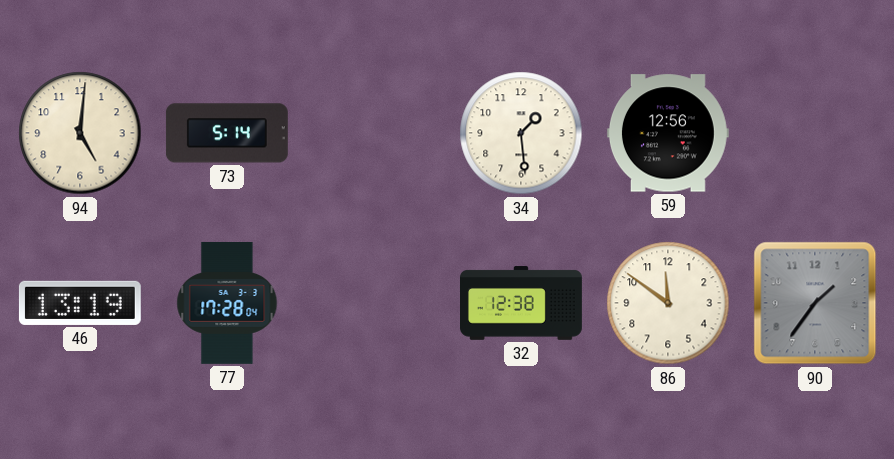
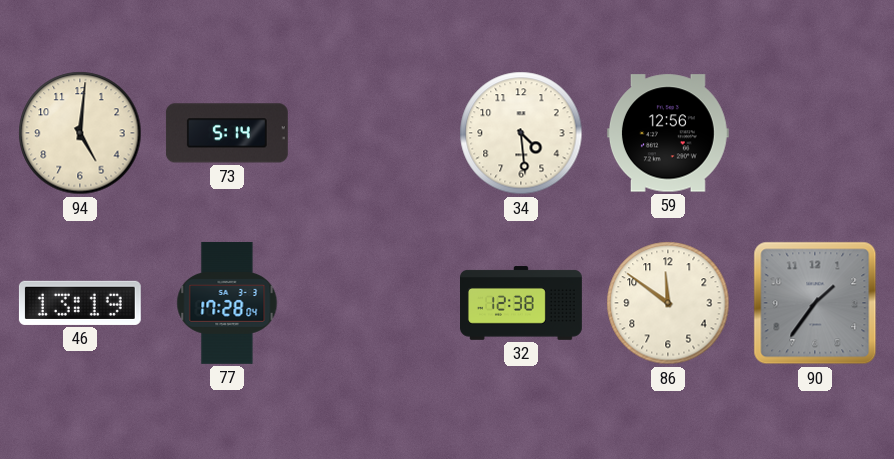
34: 1:29 -> 4:29
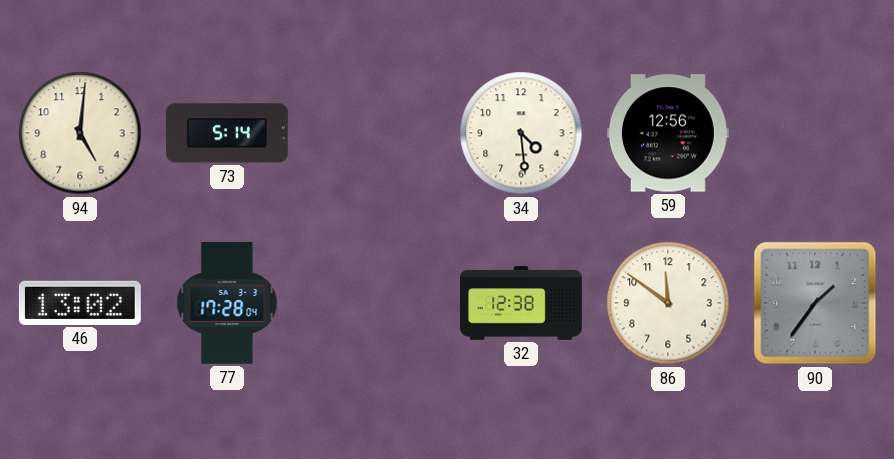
46: 13:19 -> 13:02
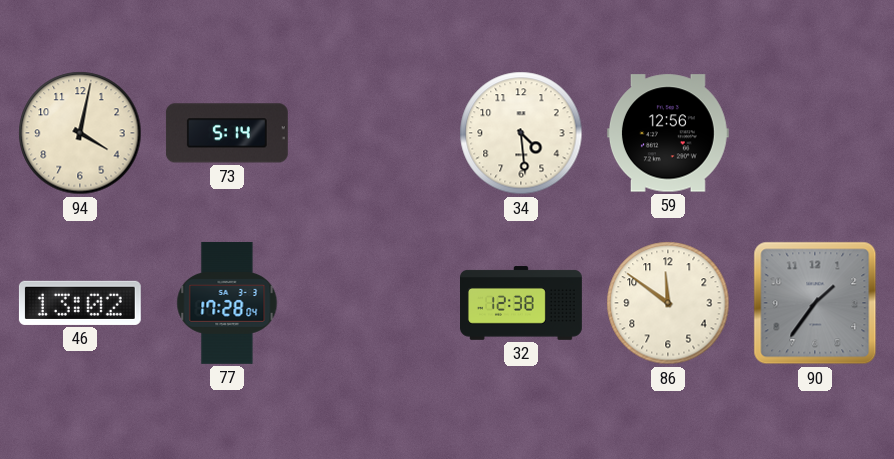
94: 5:01 -> 4:02
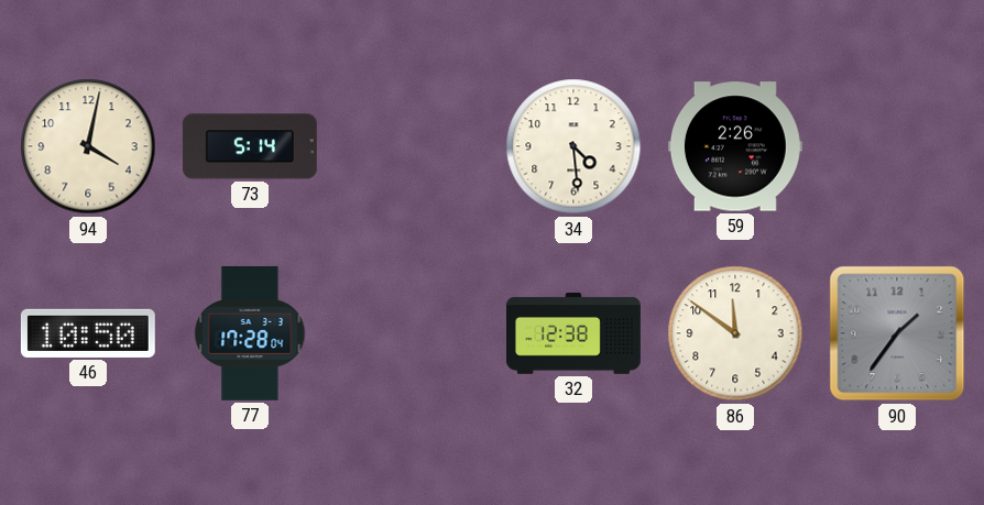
59: 12:56 -> 2:26
46: 13:02 -> 10:50
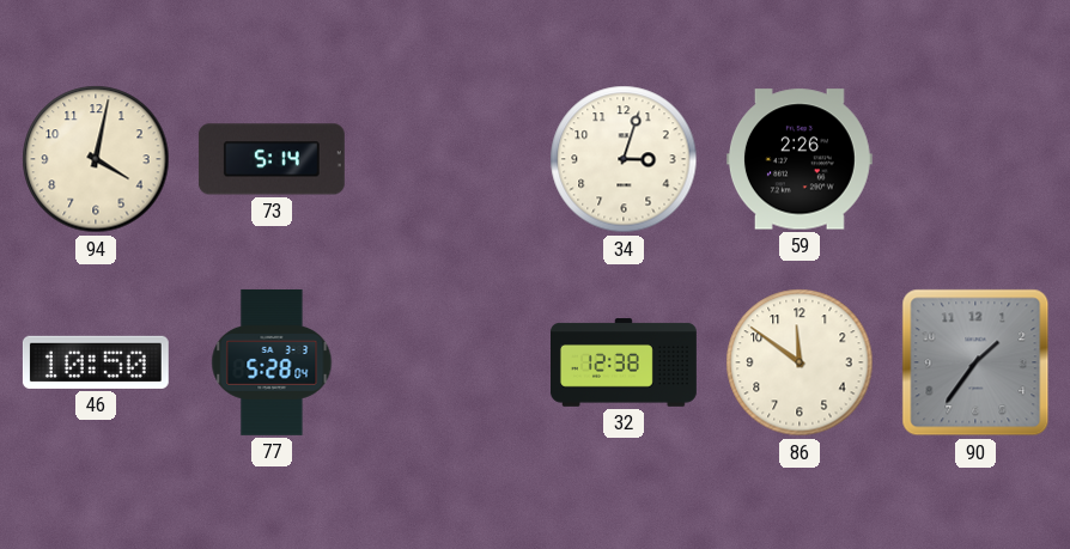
34: 4:29 -> 3:03
77: 17:28 -> 5:28
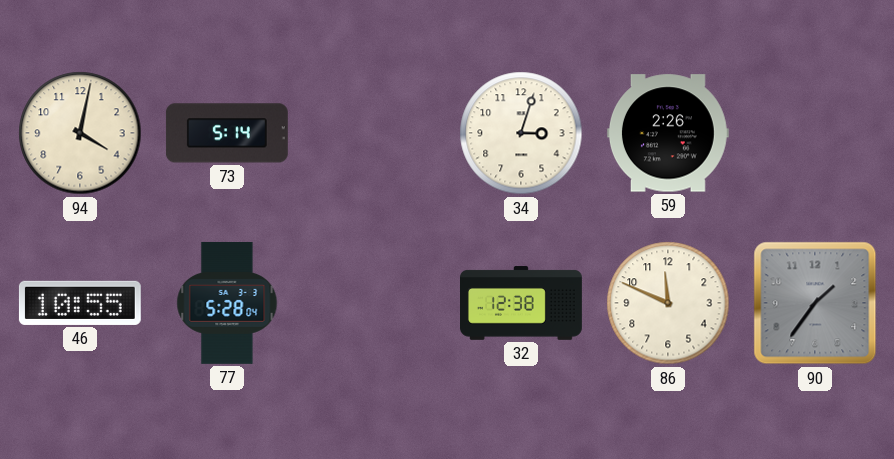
46: 10:50 -> 10:55
86: 11:51 -> 11:49
